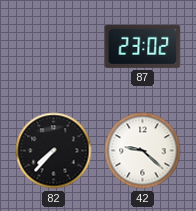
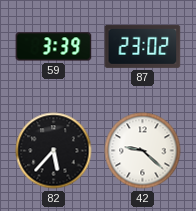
59: none -> 3:39
82: 7:37 -> 5:37
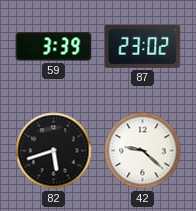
82: 5:37 -> 5:42
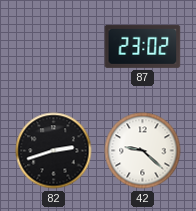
59: 3:39 -> none
82: 5:42 -> 2:42
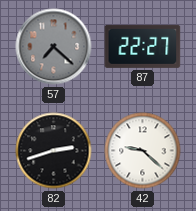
57: none -> 7:22
87: 23:02 -> 22:27
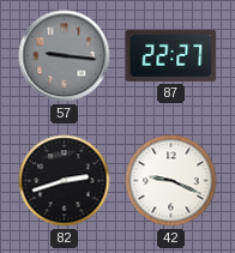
57: 7:22 -> 9:16
42: 9:22 -> 9:19
